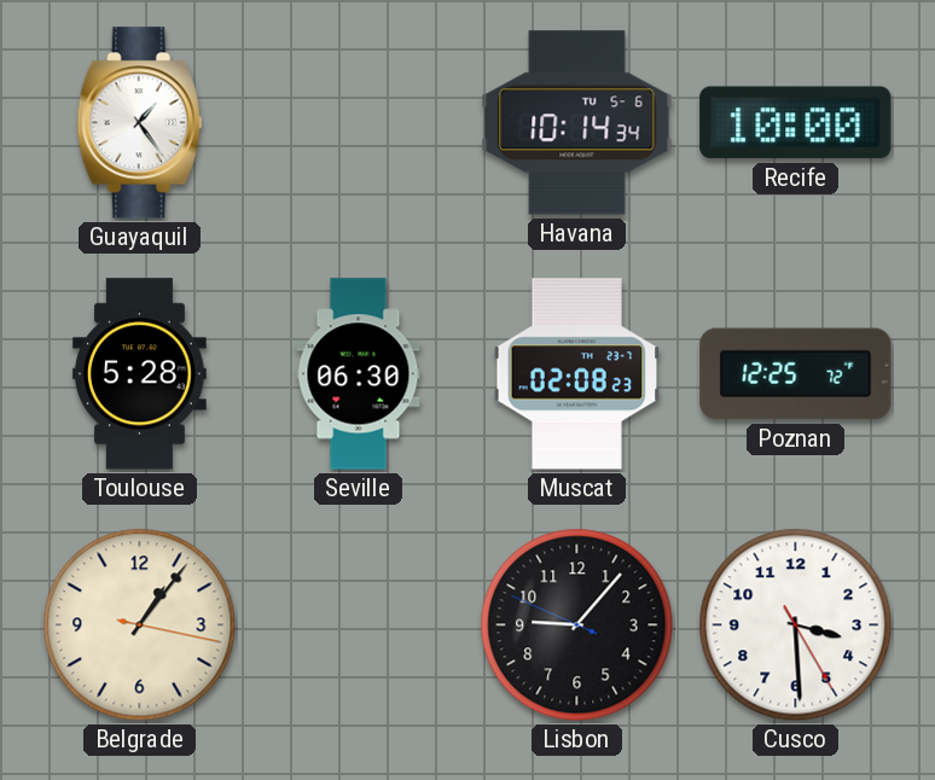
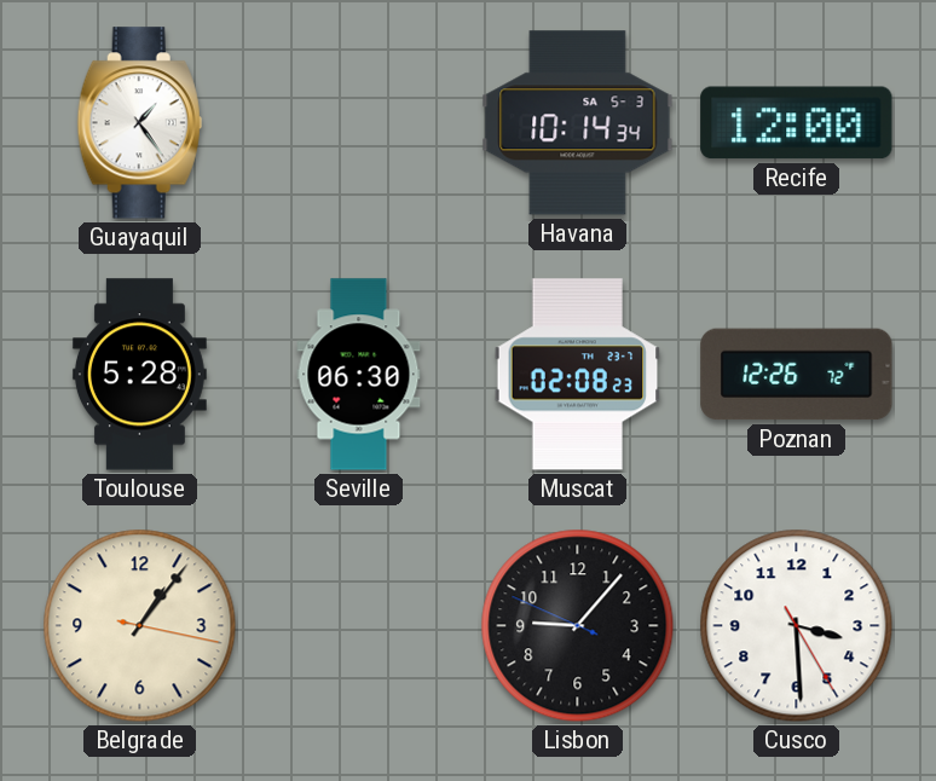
Havana date: TU 5-6 -> SA 5-3
Recife: 10:00 -> 12:00
Poznan: 12:25 -> 12:26
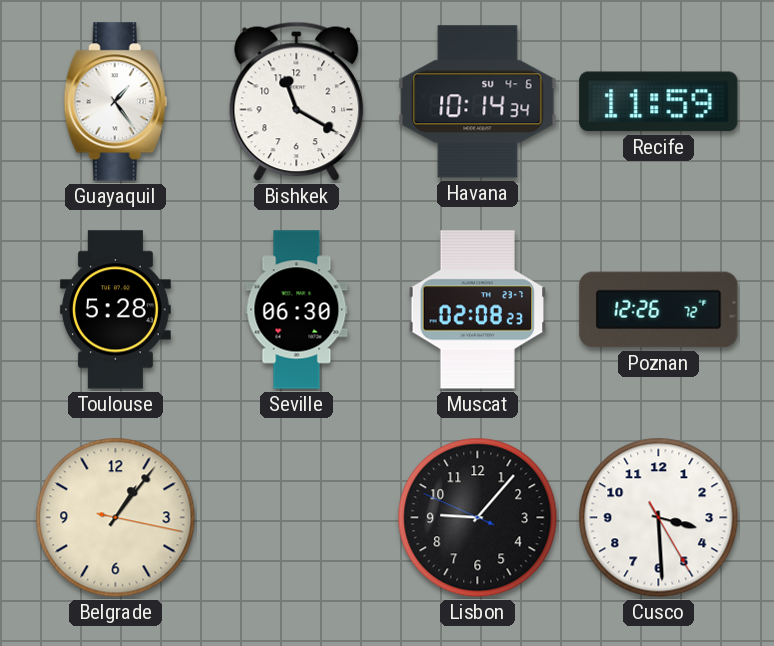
Bishkek: none -> 11:20
Havana date: SA 5-3 -> SU 4-6
Recife: 12:00 -> 11:59
